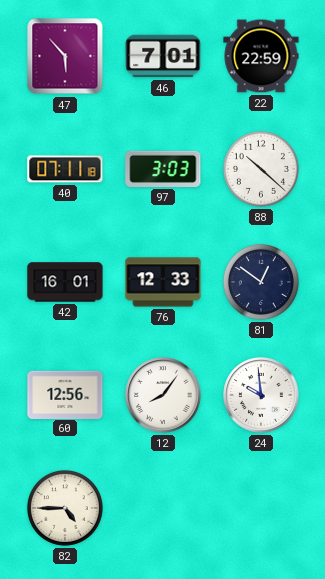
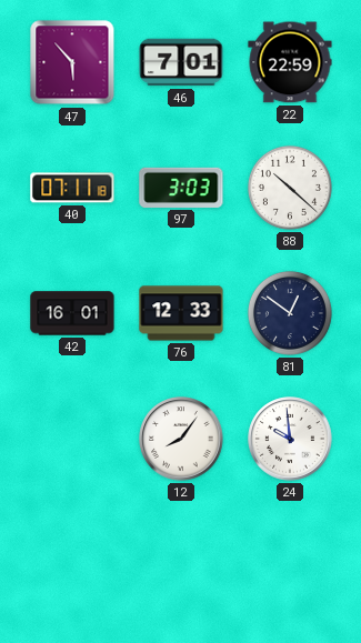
60: 12:56 -> none
82: 4:45 -> none
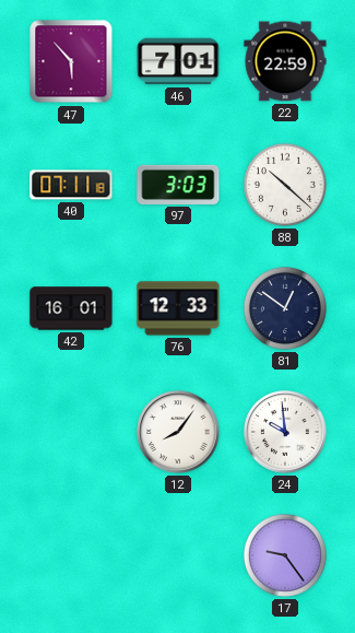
17: none -> 9:24
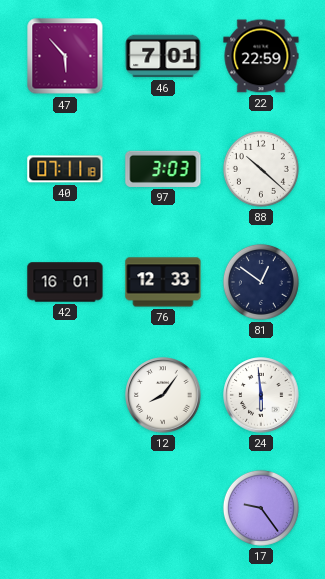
24: 9:59 -> 5:59
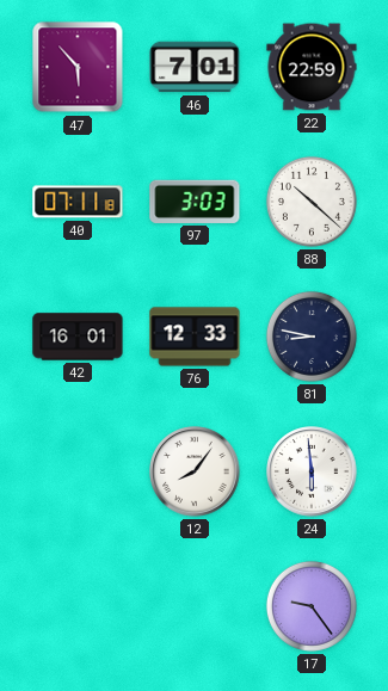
81: 12:51 -> 8:47
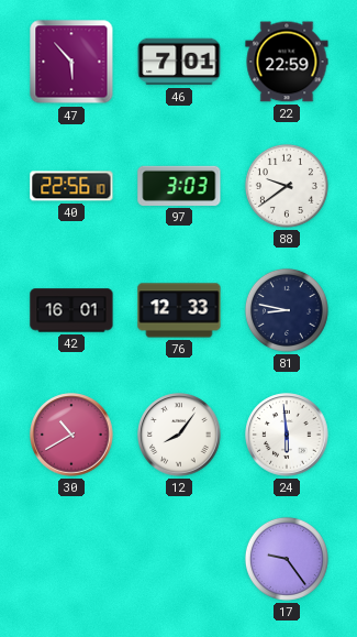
40: 07:11 -> 22:56
88: 10:22 -> 9:39
30: none -> 10:40
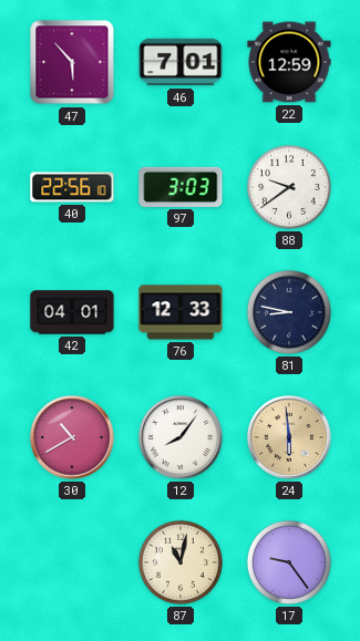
22: 22:59 -> 12:59
42: 16:01 -> 04:01
24 dial: white -> champagne
87: none -> 11:02
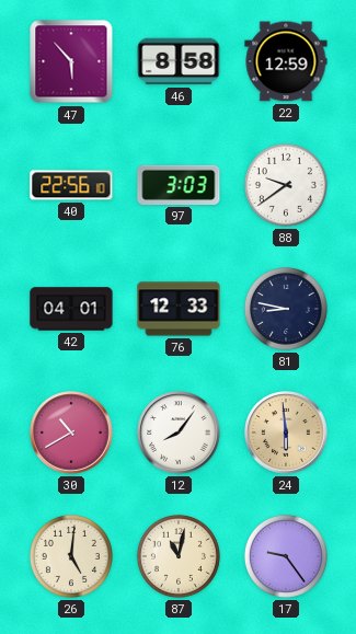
46: 7:01 -> 8:58
26: none -> 5:01
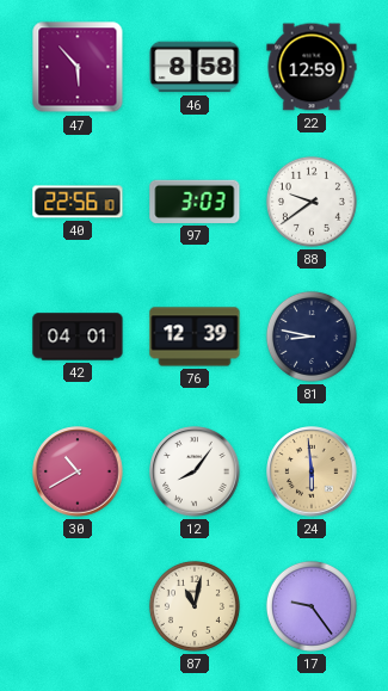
76: 12:33 -> 12:39
26: 5:01 -> none
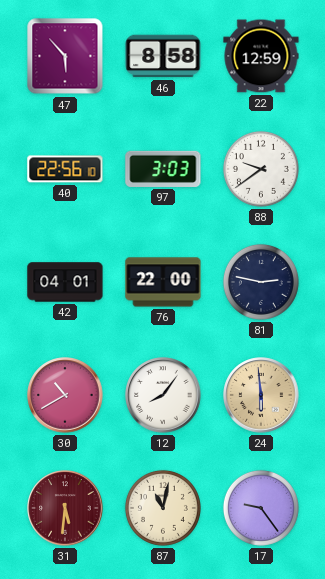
76: 12:39 -> 22:00
81: 8:47 -> 2:47
31: none -> 5:31
